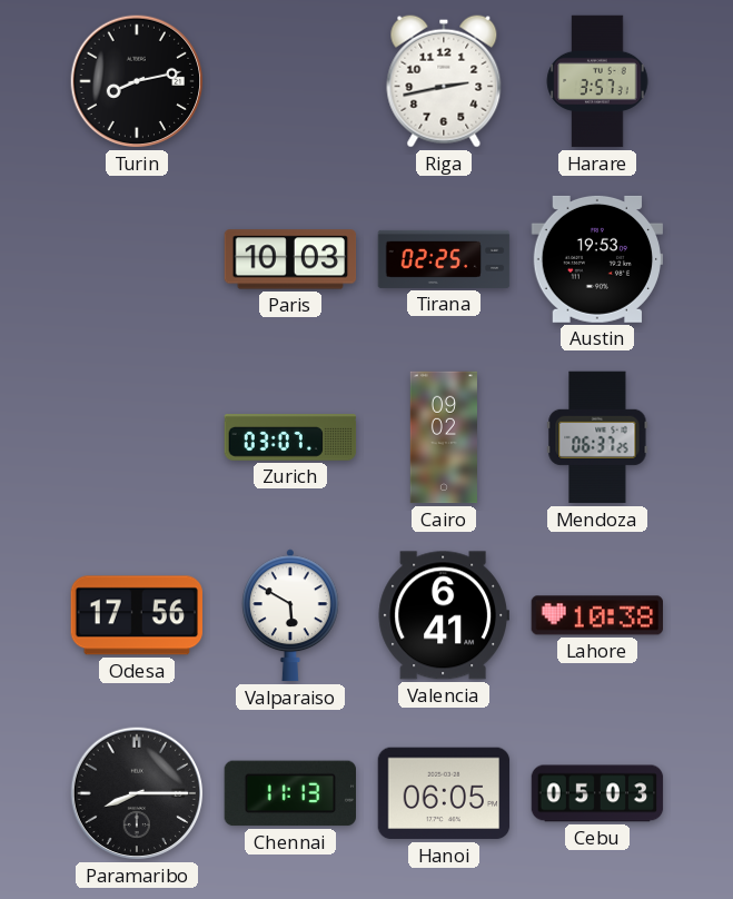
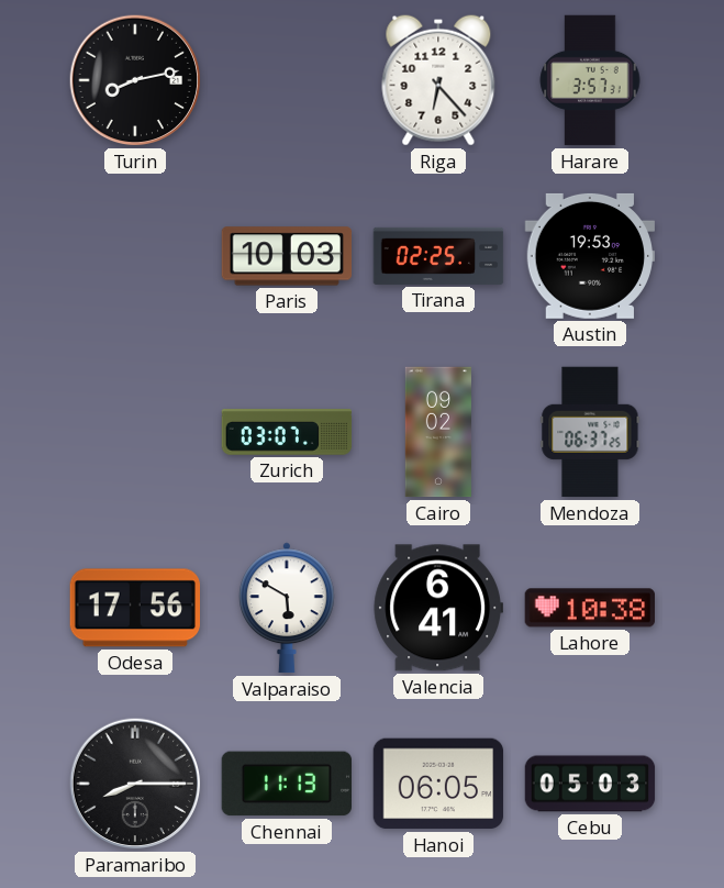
Riga: 2:43 -> 6:23
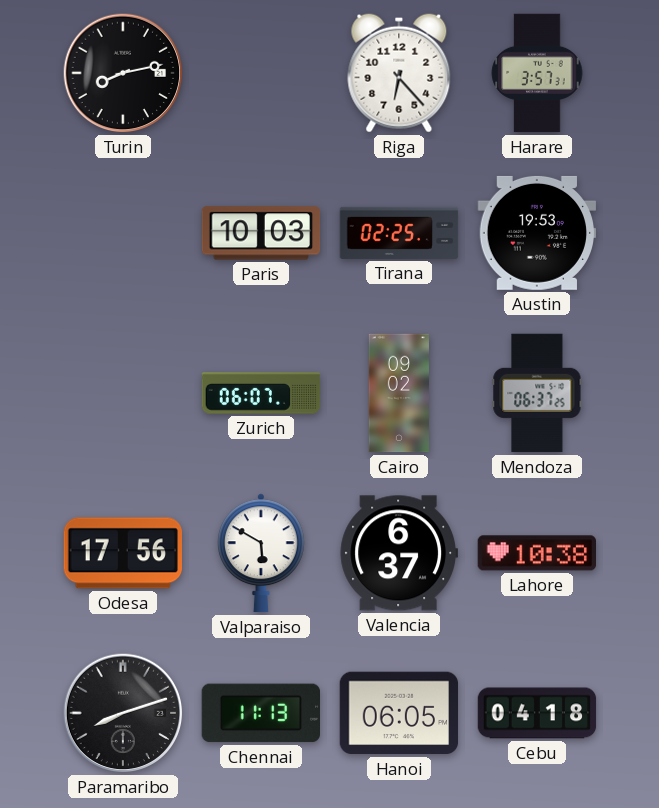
Zurich: 03:07 -> 06:07
Valencia: 6:41 -> 6:37
Paramaribo: 8:15 -> 8:12
Cebu: 05:03 -> 04:18
